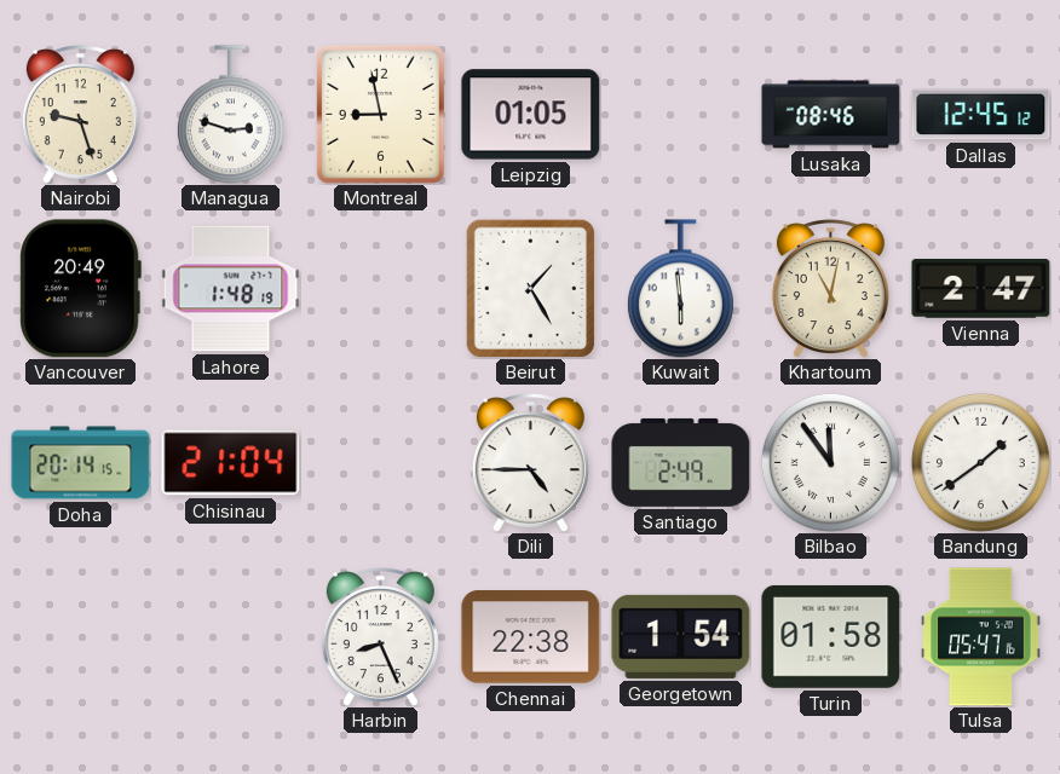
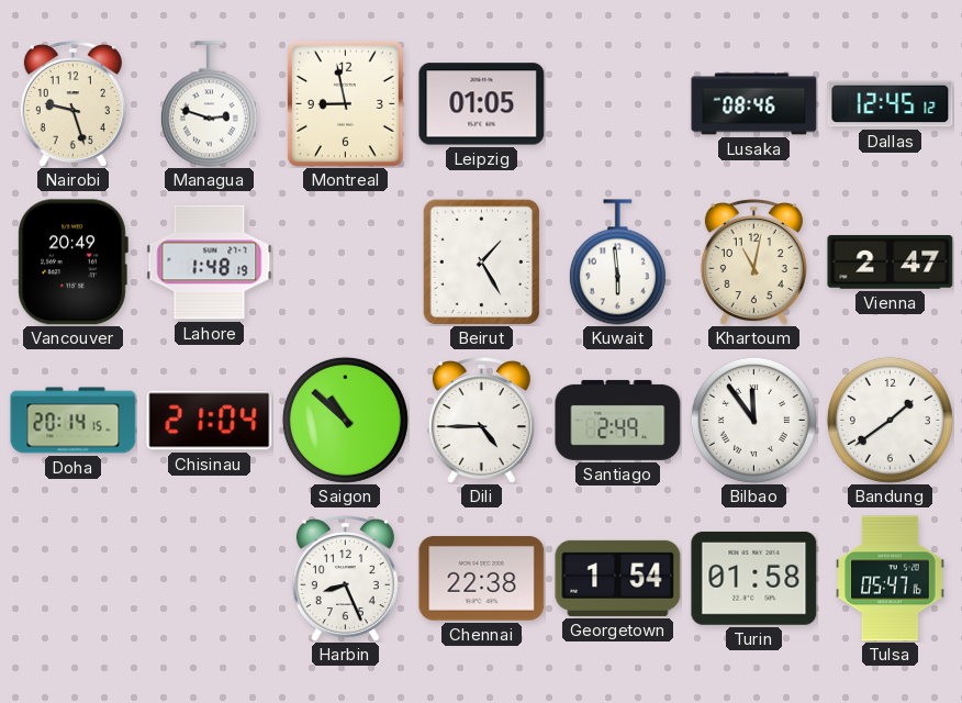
Saigon: none -> 10:52
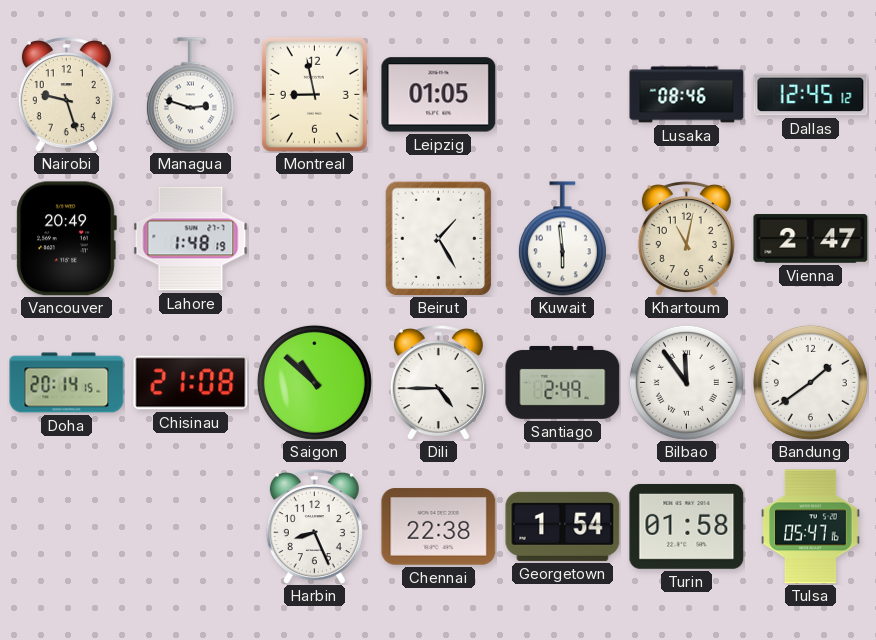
Chisinau: 21:04 -> 21:08
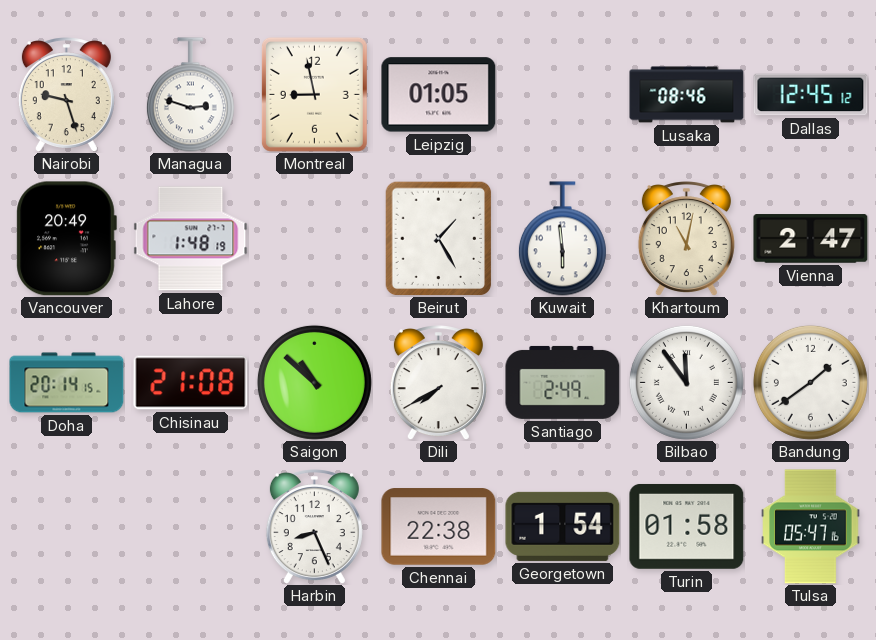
Dili: 4:45 -> 7:40
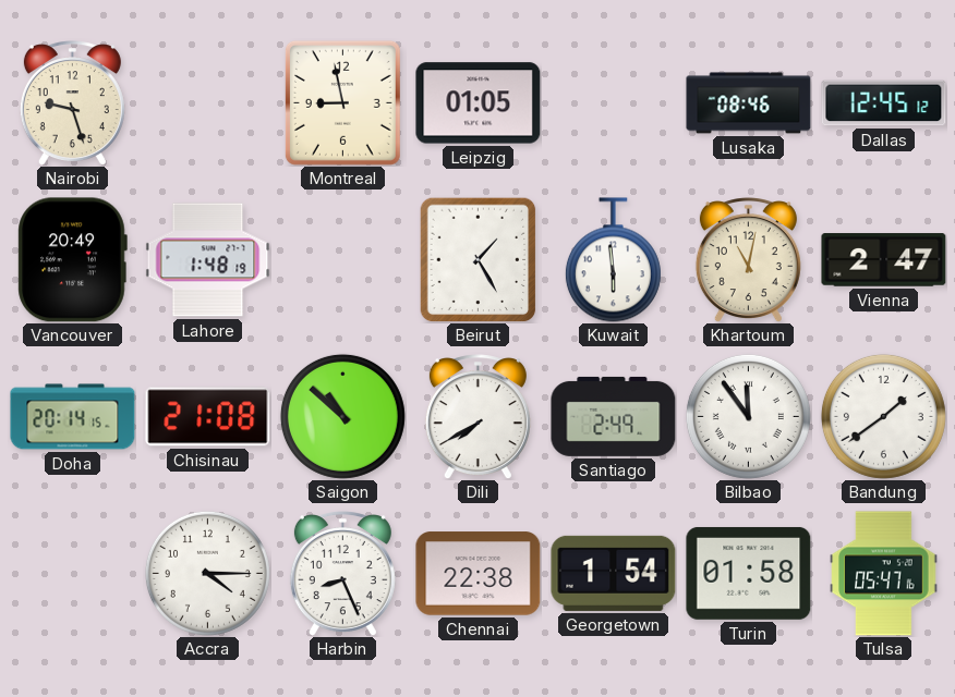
Managua: 2:48 -> none
Accra: none -> 4:15
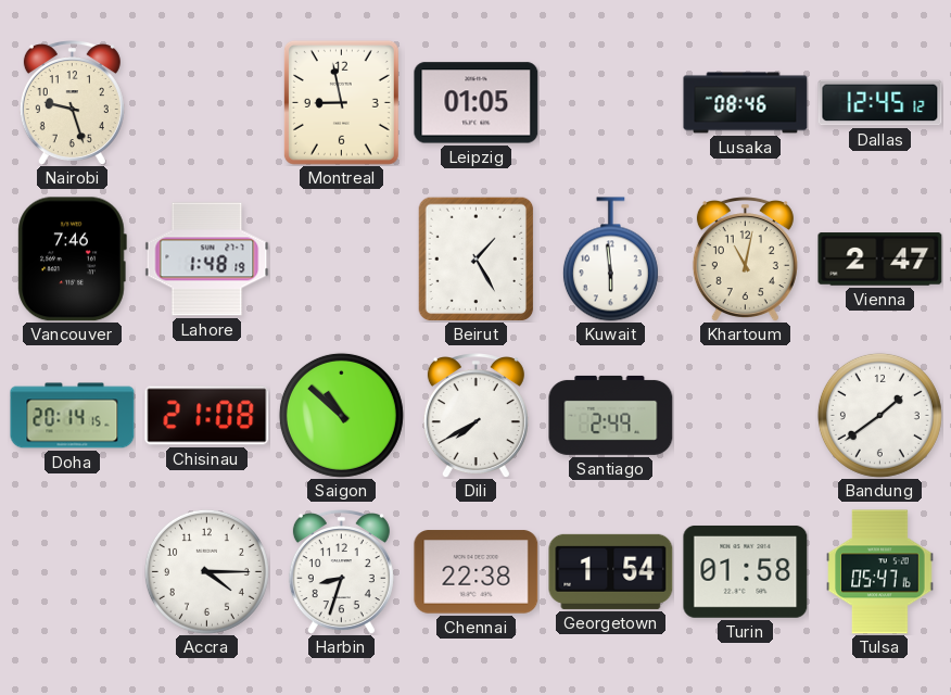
Vancouver: 20:49 -> 7:46
Bilbao: 11:54 -> none
Harbin: 8:26 -> 8:33
